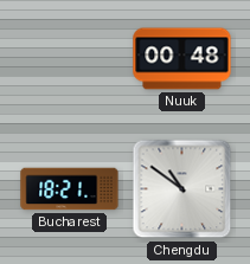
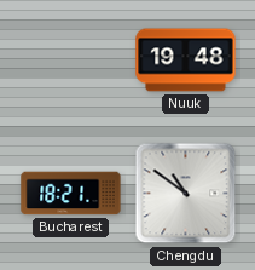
Nuuk: 00:48 -> 19:48
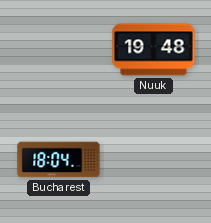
Bucharest: 18:21 -> 18:04
Chengdu: 10:51 -> none
